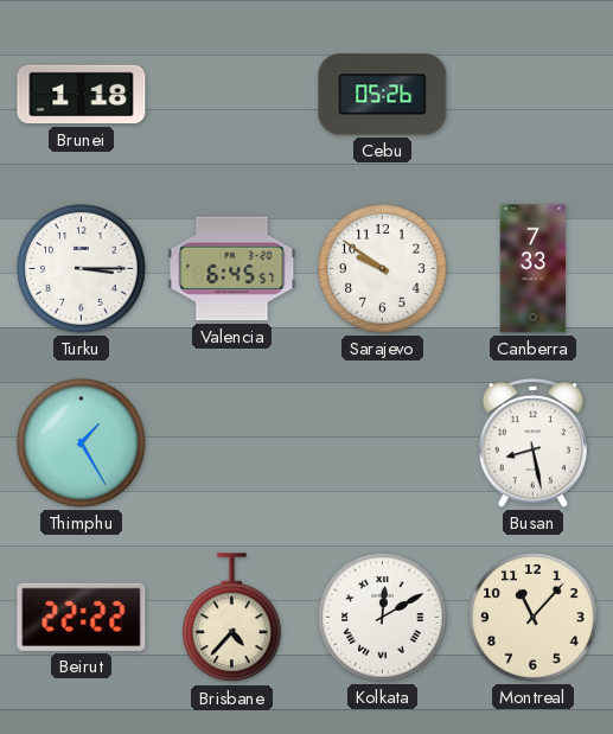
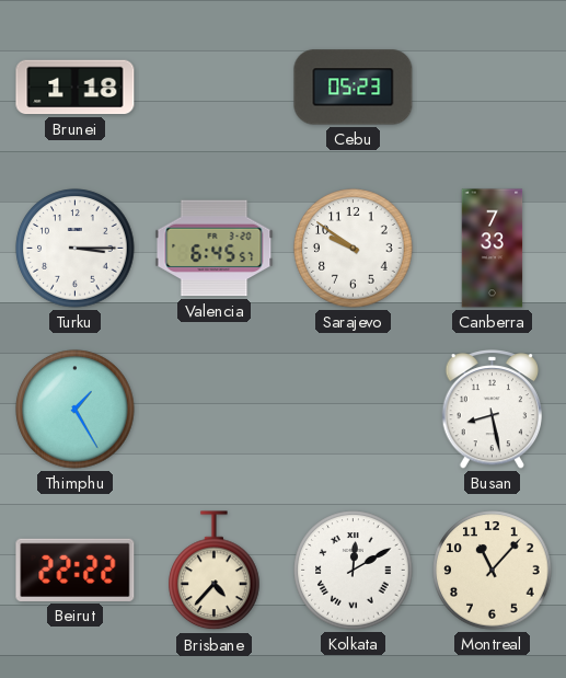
Cebu: 05:26 -> 05:23
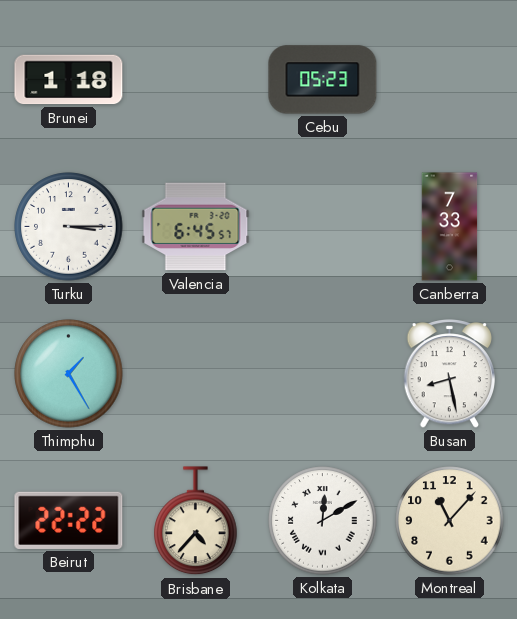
Sarajevo: 9:51 -> none
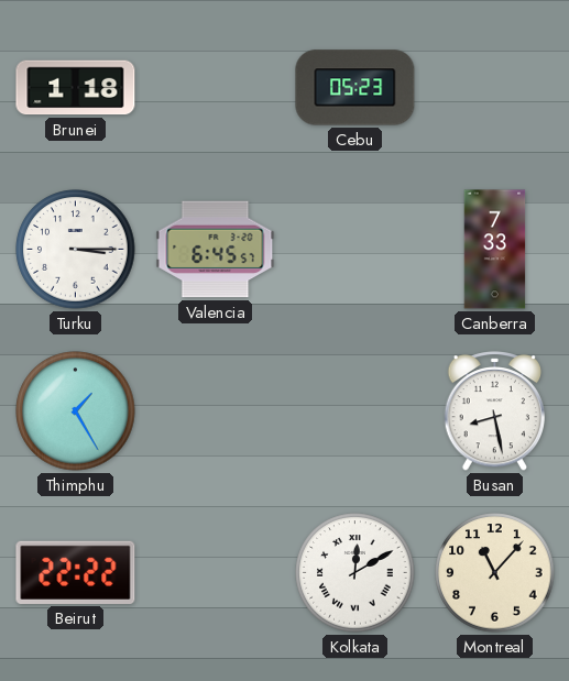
Brisbane: 4:37 -> none
